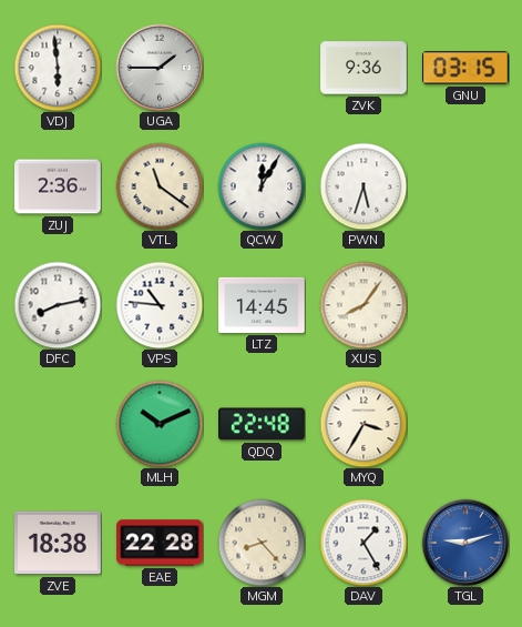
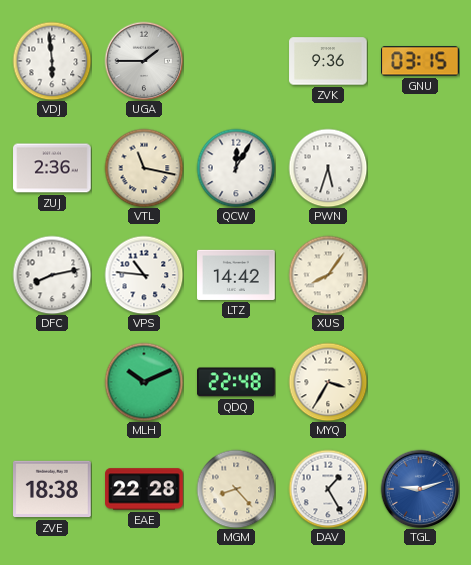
VTL: 11:21 -> 11:17
LTZ: 14:45 -> 14:42
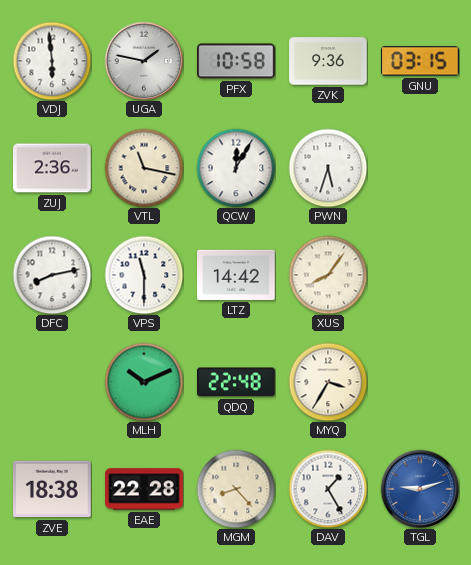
UGA: 1:45 -> 1:47
PFX: none -> 10:58
VPS: 10:46 -> 11:30
